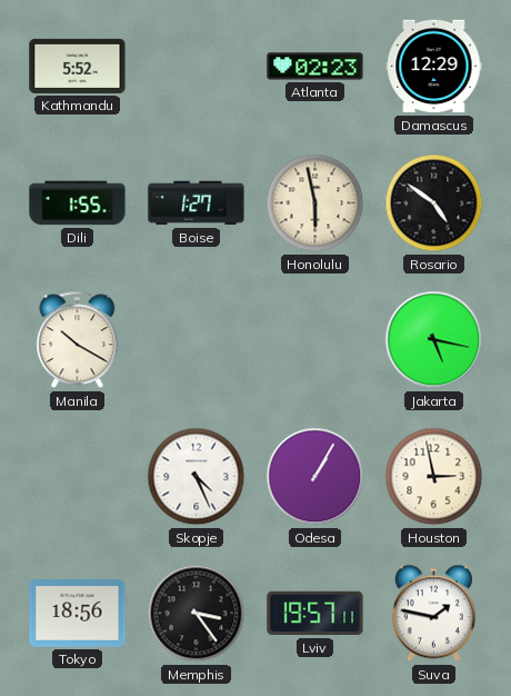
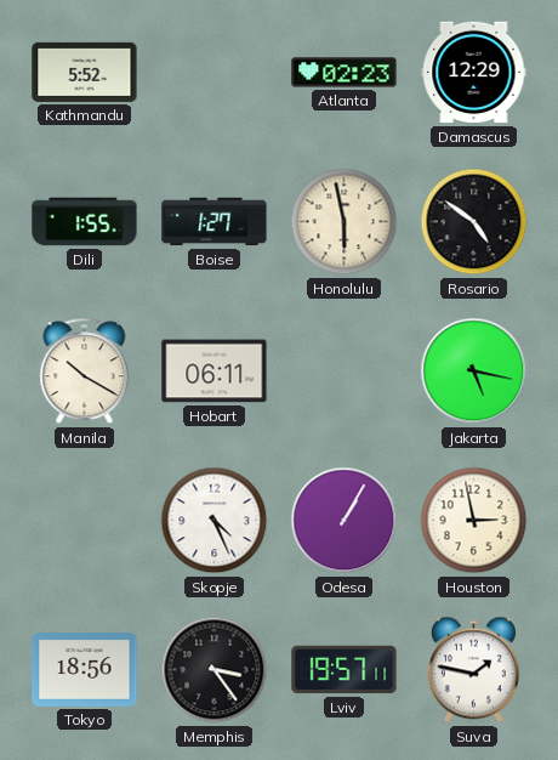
Hobart: none -> 06:11
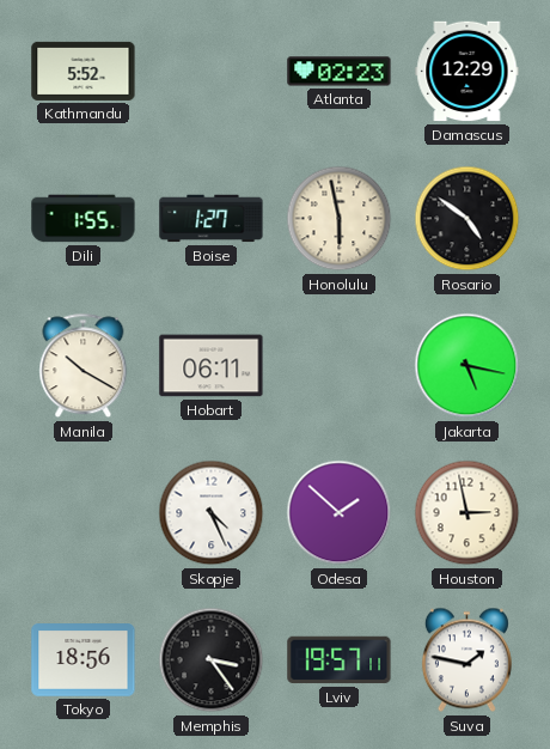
Odesa: 1:05 -> 1:52
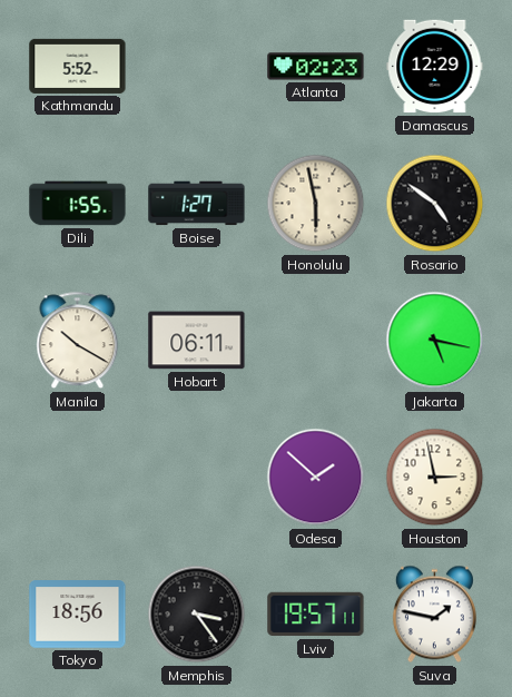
Skopje: 4:26 -> none
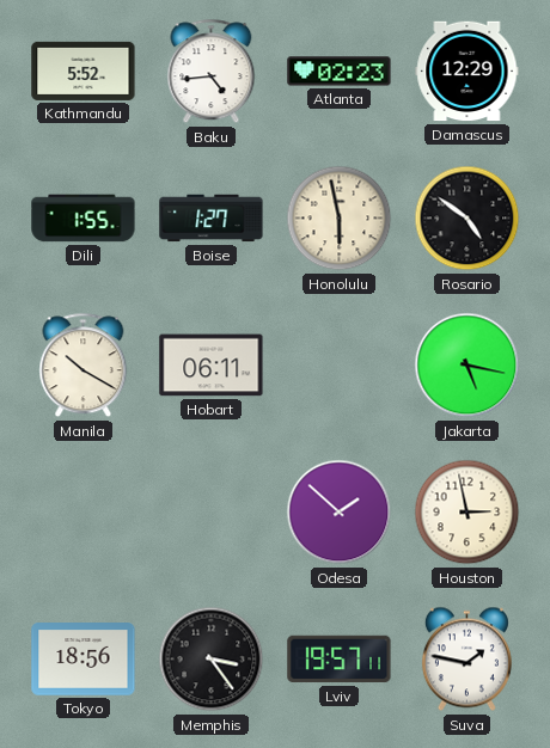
Baku: none -> 4:44
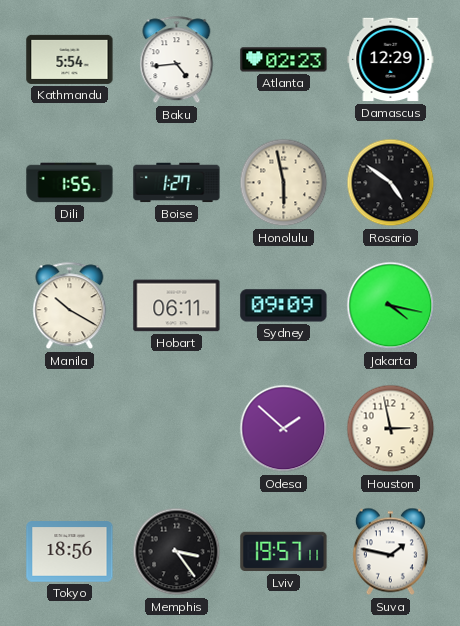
Kathmandu: 5:52 -> 5:54
Sydney: none -> 09:09
Jakarta: 5:17 -> 4:17
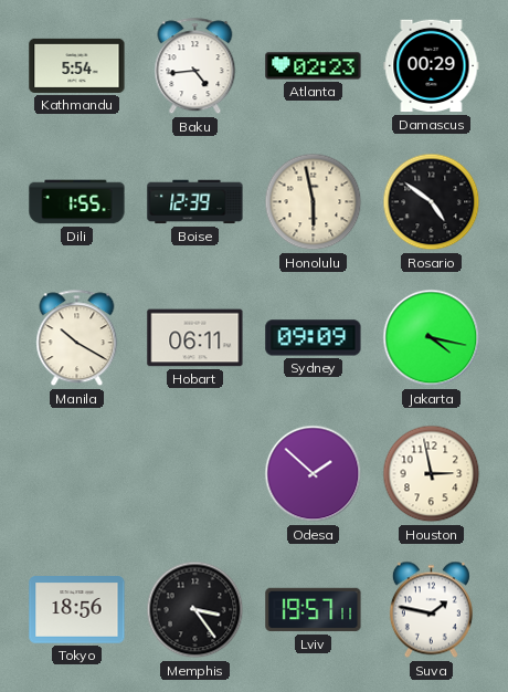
Damascus: 12:29 -> 00:29
Boise: 1:27 -> 12:39
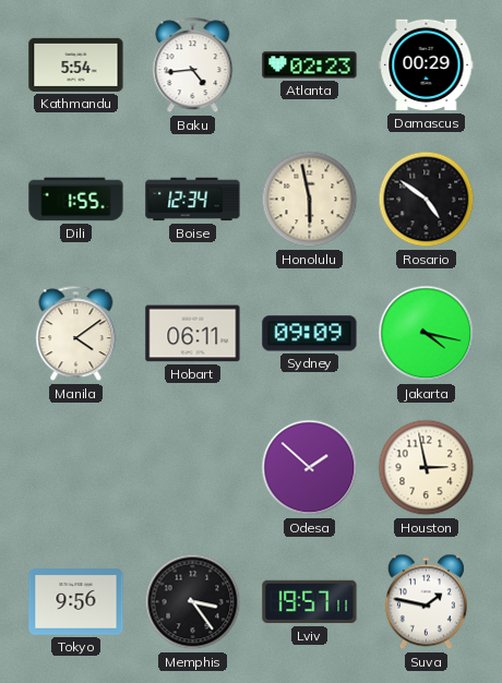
Boise: 12:39 -> 12:34
Manila: 10:20 -> 4:09
Tokyo: 18:56 -> 9:56
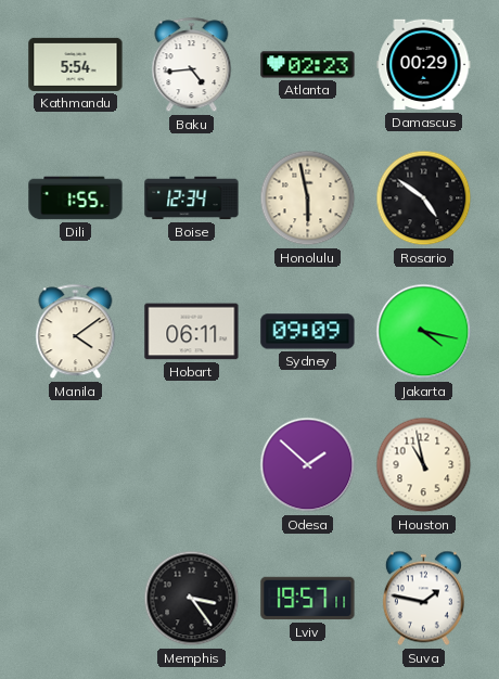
Houston: 2:58 -> 10:58
Tokyo: 9:56 -> none
